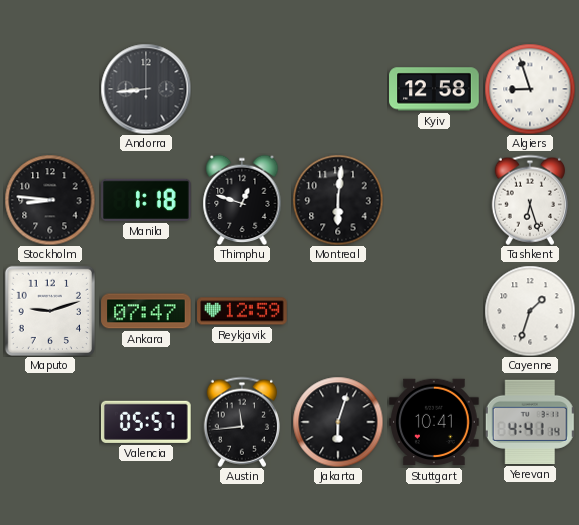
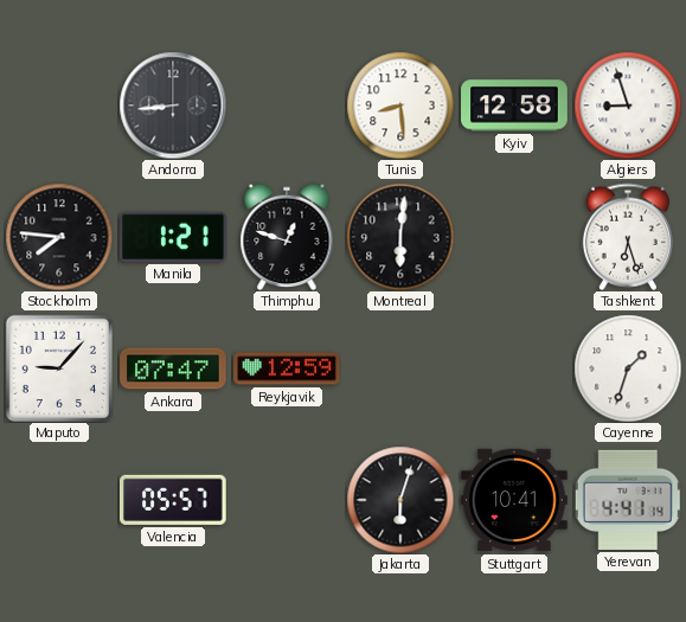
Tunis: none -> 8:29
Stockholm: 8:46 -> 7:46
Manila: 1:18 -> 1:21
Maputo: 9:12 -> 9:07
Austin: 11:44 -> none
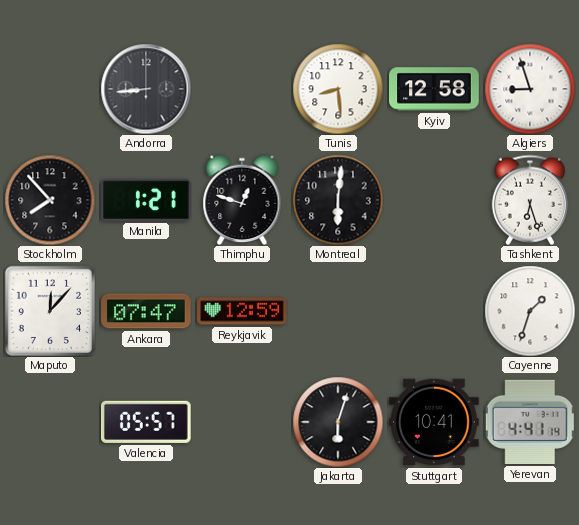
Stockholm: 7:46 -> 7:53
Maputo: 9:07 -> 12:07
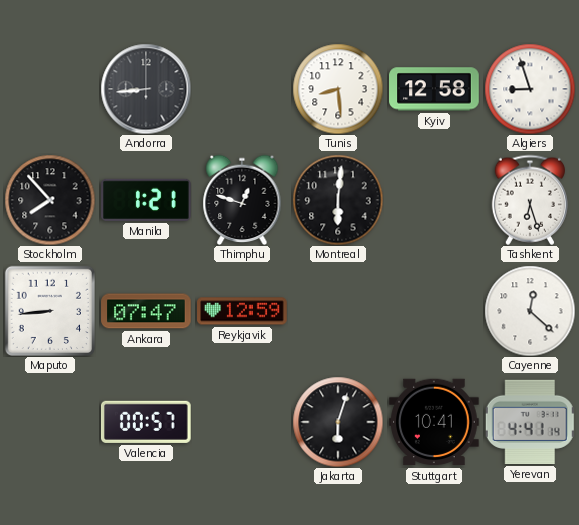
Maputo: 12:07 -> 8:44
Cayenne: 1:33 -> 12:22
Valencia: 05:57 -> 00:57
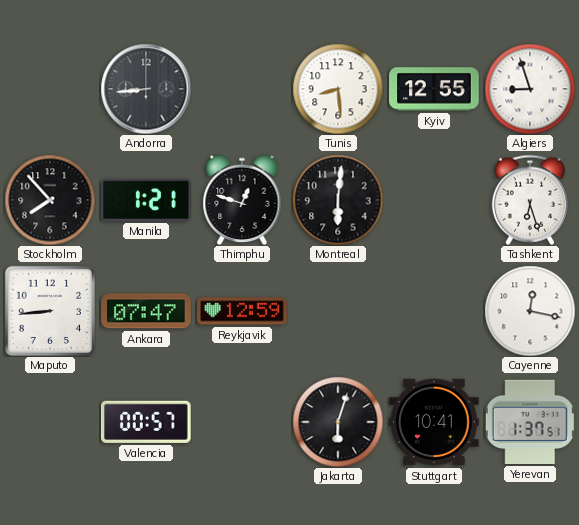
Kyiv: 12:58 -> 12:55
Cayenne: 12:22 -> 12:17
Yerevan: 4:41 -> 1:37
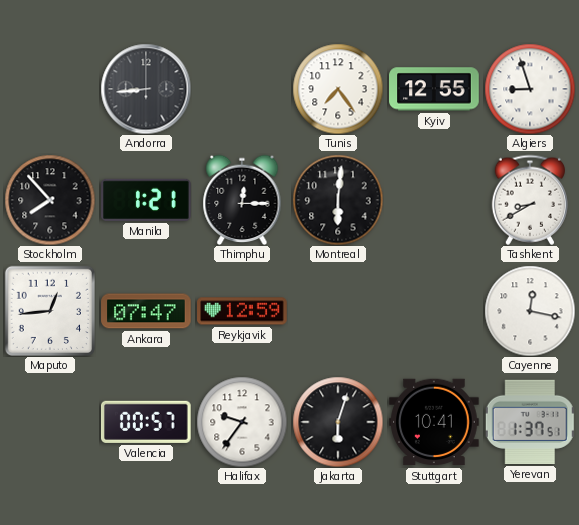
Tunis: 8:29 -> 7:24
Thimphu: 12:48 -> 12:15
Tashkent: 6:27 -> 8:40
Maputo: 8:44 -> 12:44
Halifax: none -> 9:36
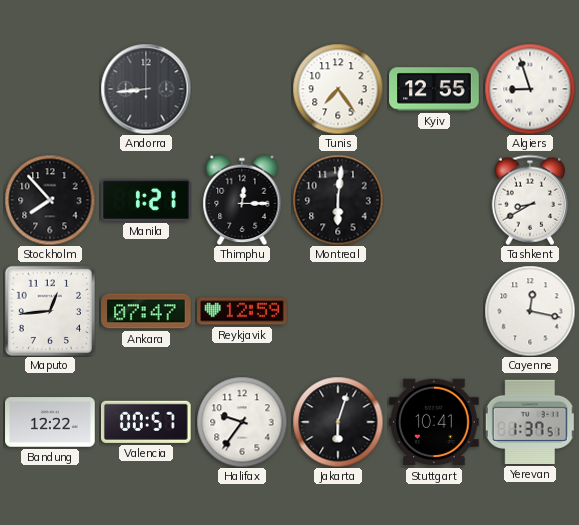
Bandung: none -> 12:22
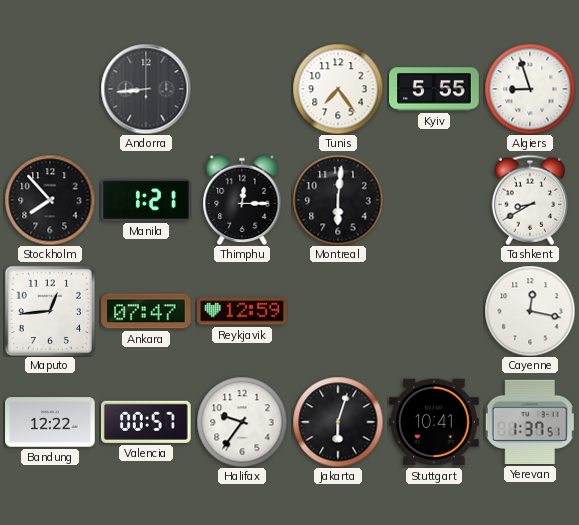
Kyiv: 12:55 -> 5:55
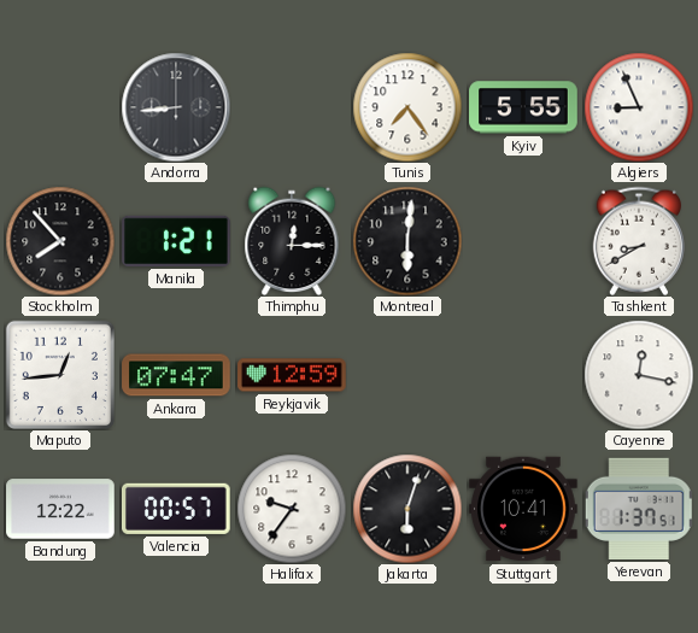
Algiers: 8:57 -> 8:56
